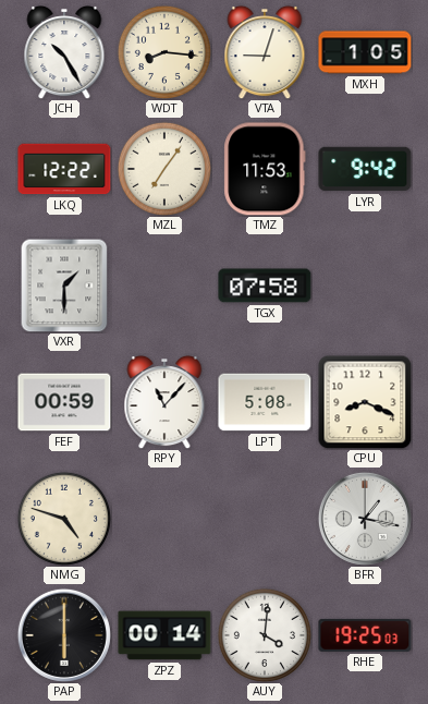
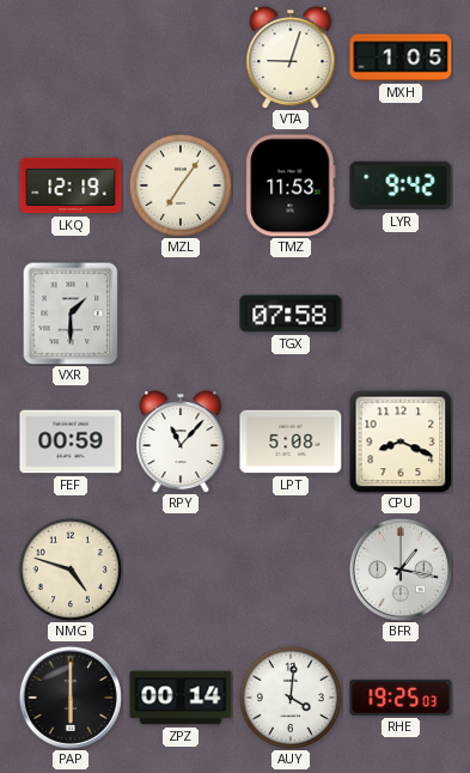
JCH: 10:25 -> none
WDT: 8:16 -> none
LKQ: 12:22 -> 12:19
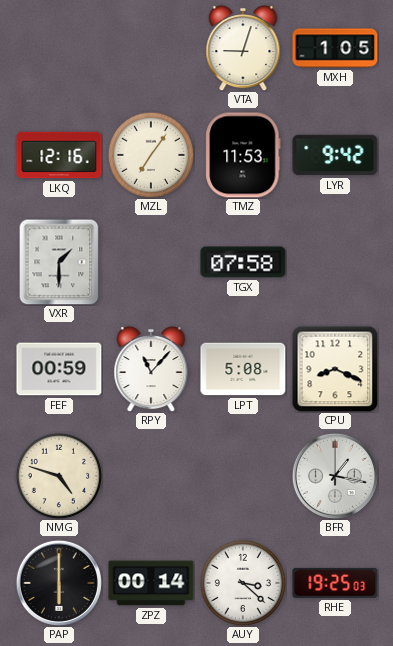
LKQ: 12:19 -> 12:16
AUY: 4:01 -> 3:22
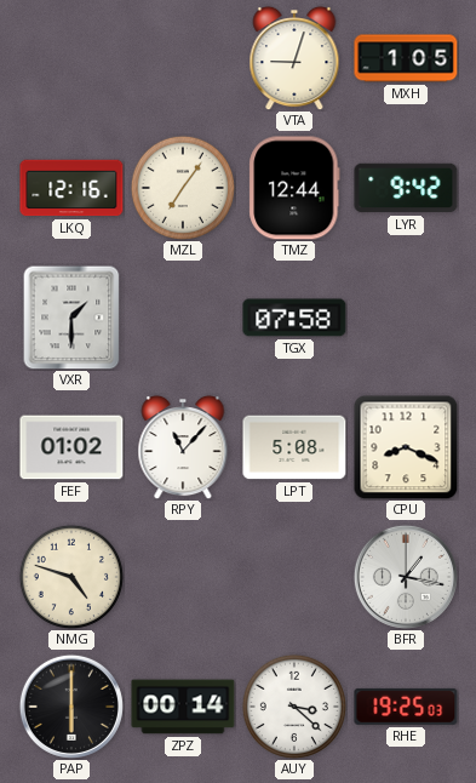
TMZ: 11:53 -> 12:44
FEF: 00:59 -> 01:02
